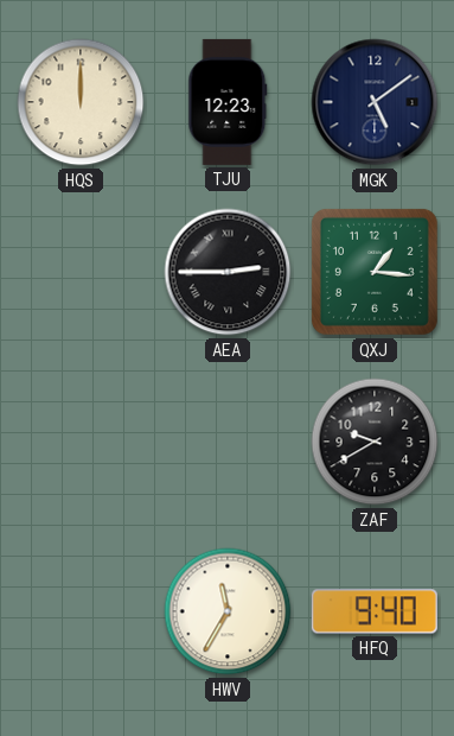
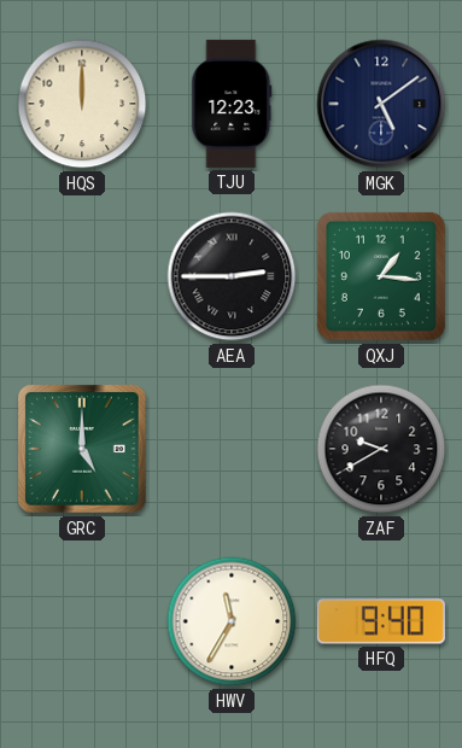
GRC: none -> 5:00
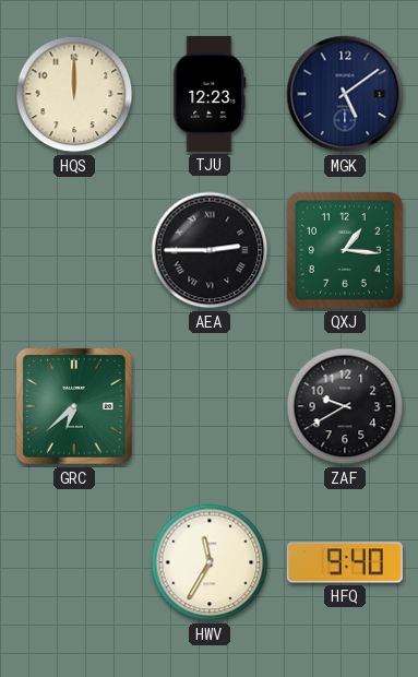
GRC: 5:00 -> 6:38
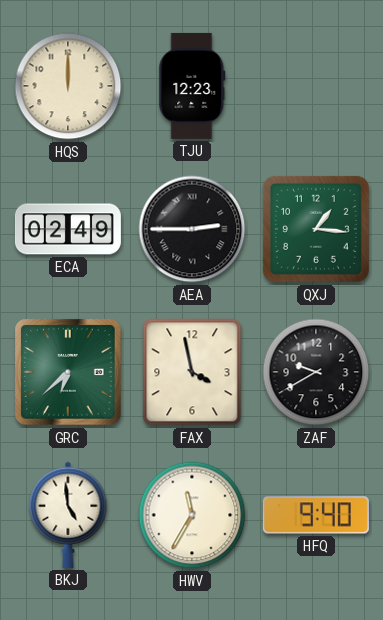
MGK: 5:09 -> none
ECA: none -> 02:49
FAX: none -> 3:58
BKJ: none -> 4:59
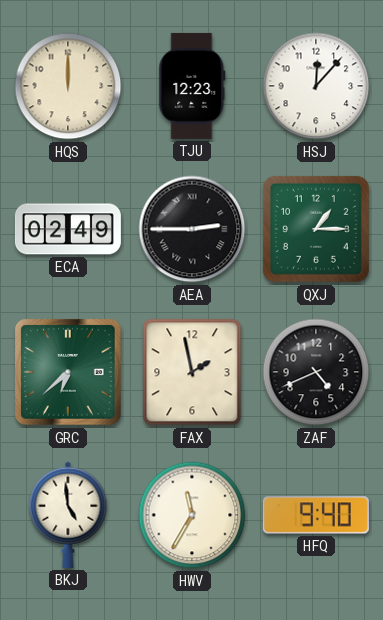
HSJ: none -> 12:07
QXJ: 1:16 -> 1:15
FAX: 3:58 -> 1:58
ZAF: 9:40 -> 4:41
